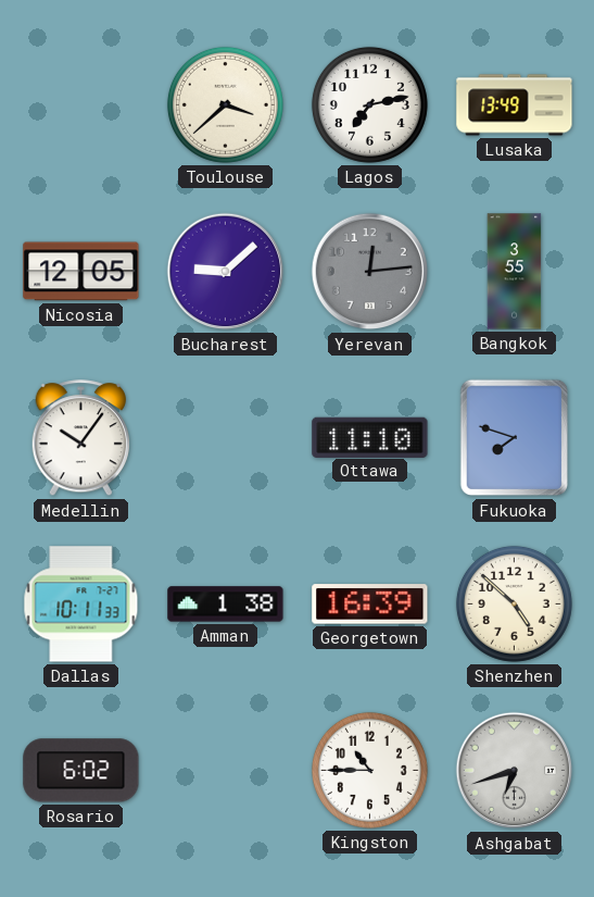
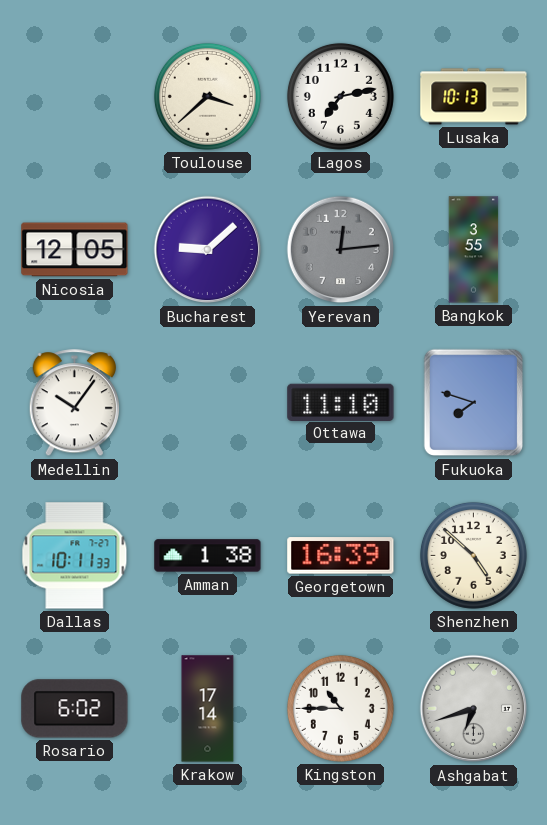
Lusaka: 13:49 -> 10:13
Krakow: none -> 17:14
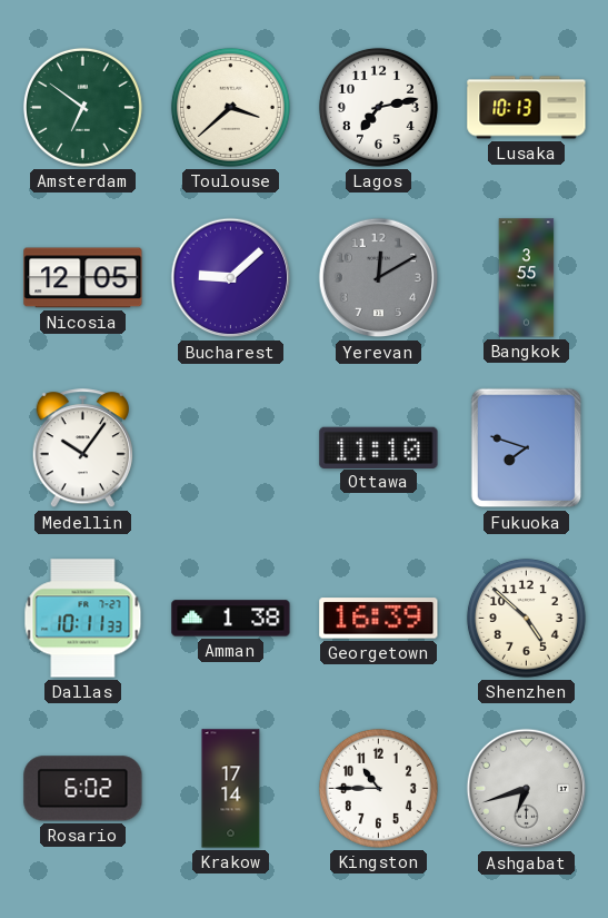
Amsterdam: none -> 6:51
Yerevan: 12:14 -> 12:10
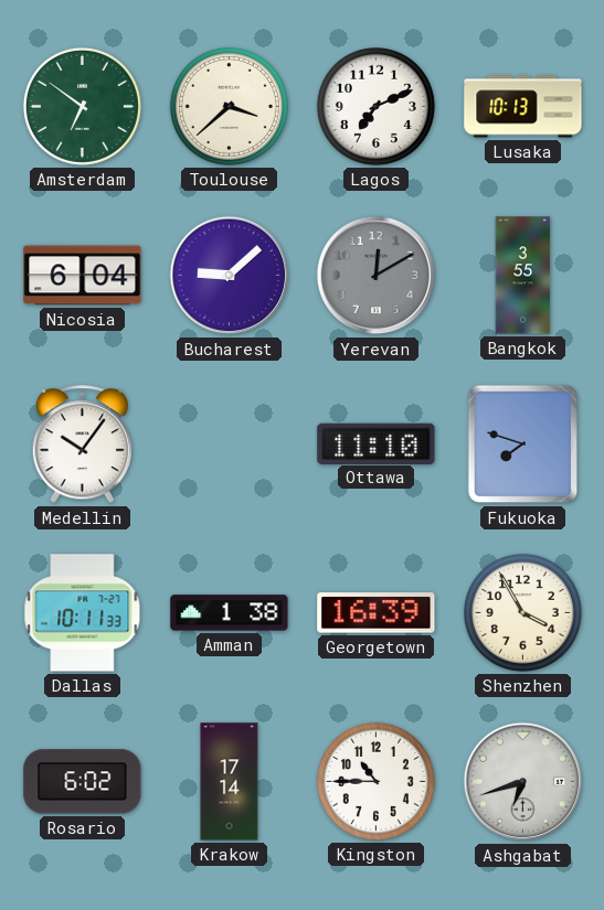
Lagos: 7:13 -> 7:11
Nicosia: 12:05 -> 6:04
Shenzhen: 4:52 -> 3:55
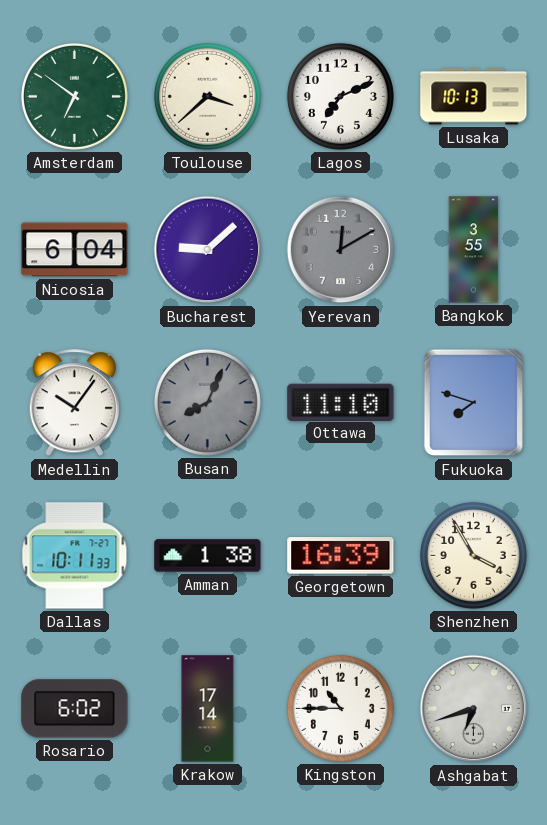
Busan: none -> 8:04
